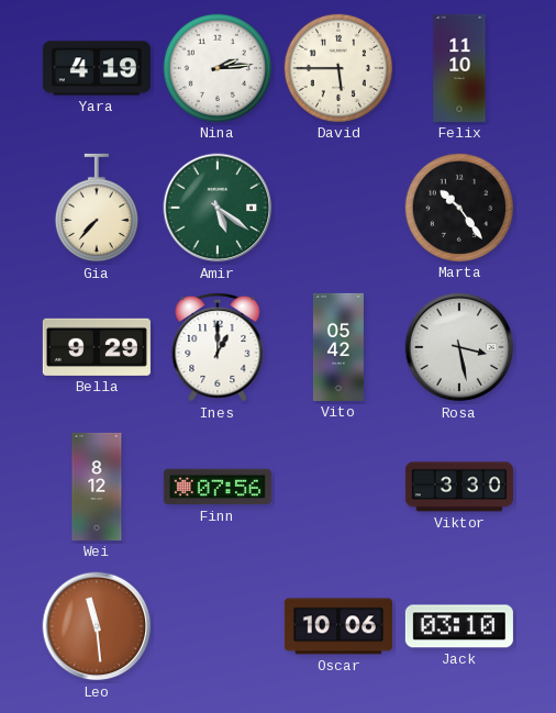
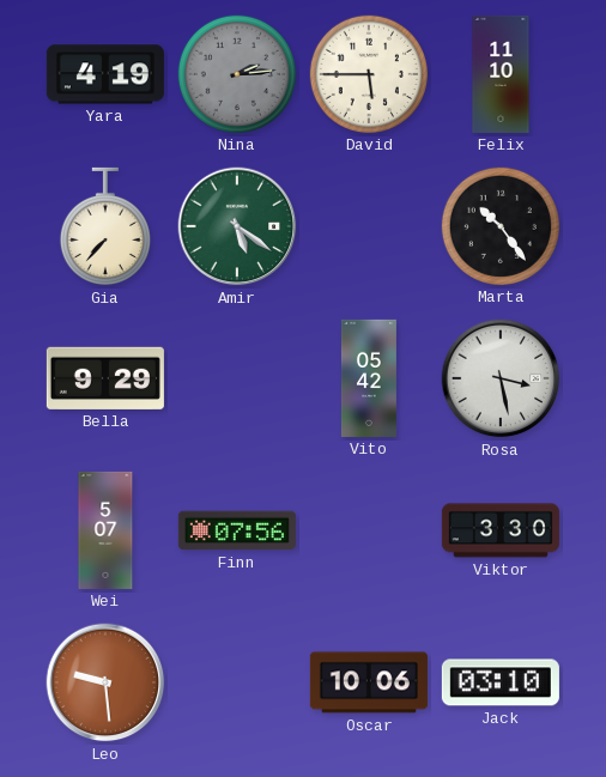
Nina dial: white -> grey
Ines: 1:00 -> none
Wei: 8:12 -> 5:07
Leo: 11:29 -> 9:29
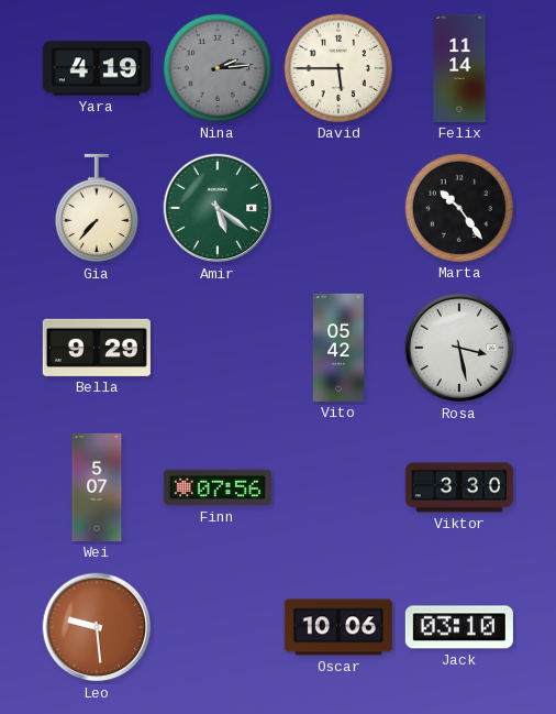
Felix: 11:10 -> 11:14
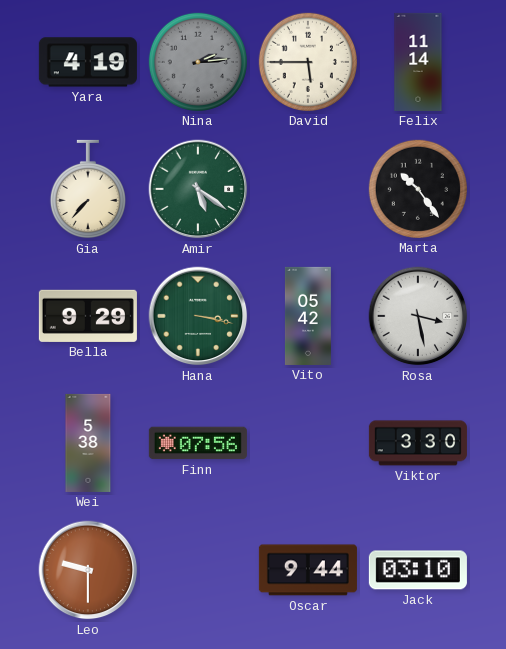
Hana: none -> 3:17
Wei: 5:07 -> 5:38
Leo: 9:29 -> 9:30
Oscar: 10:06 -> 9:44
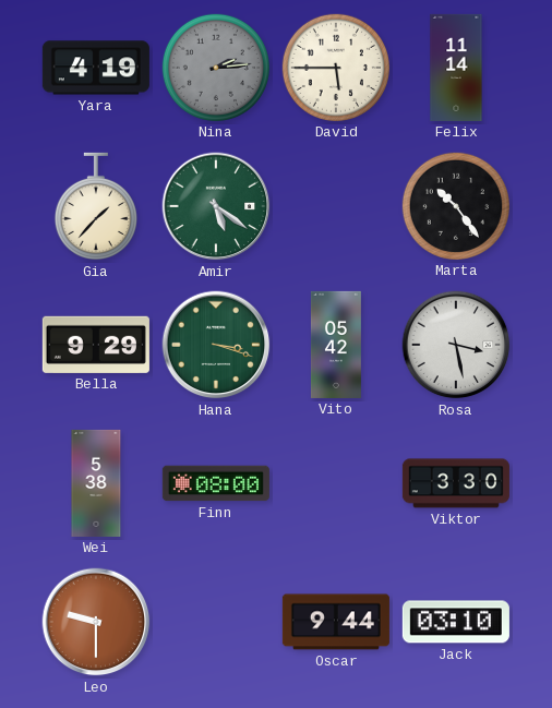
Gia: 7:37 -> 1:37
Hana: 3:17 -> 3:18
Finn: 07:56 -> 08:00
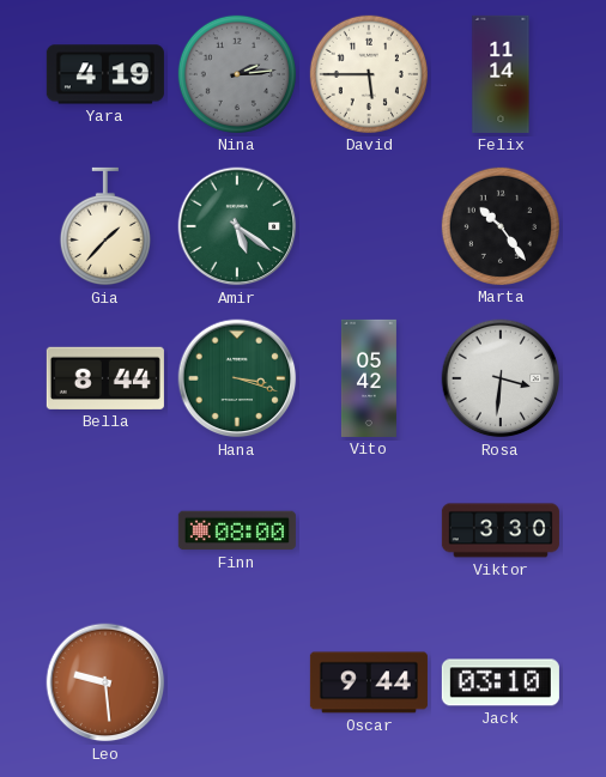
Bella: 9:29 -> 8:44
Rosa: 3:28 -> 3:31
Wei: 5:38 -> none
Leo: 9:30 -> 9:29
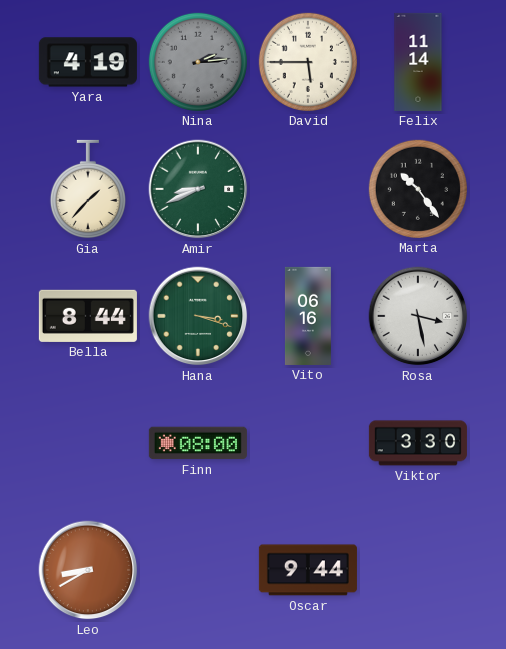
Amir: 5:21 -> 8:41
Vito: 05:42 -> 06:16
Rosa: 3:31 -> 3:28
Leo: 9:29 -> 8:40
Jack: 03:10 -> none
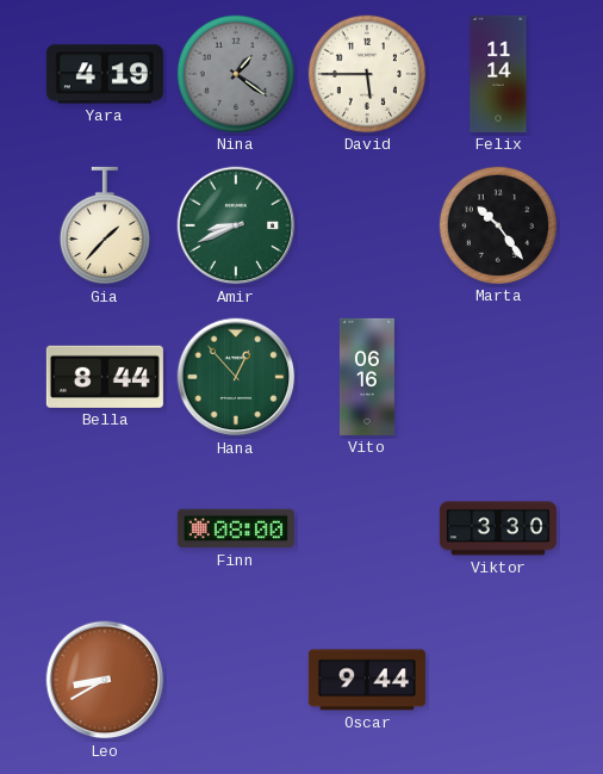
Nina: 2:14 -> 1:21
Hana: 3:18 -> 12:53
Rosa: 3:28 -> none
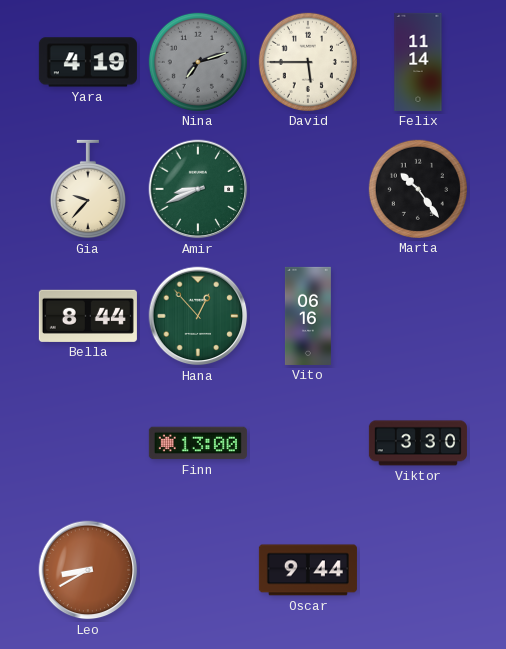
Nina: 1:21 -> 7:12
Gia: 1:37 -> 9:37
Finn: 08:00 -> 13:00
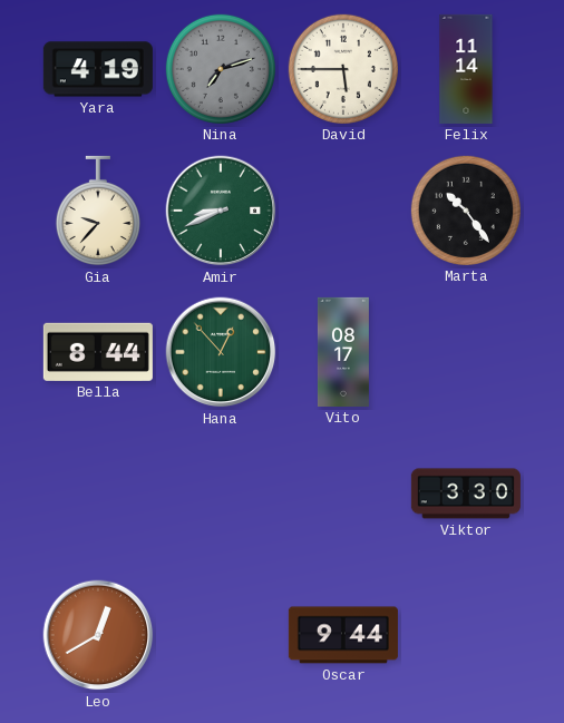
Vito: 06:16 -> 08:17
Finn: 13:00 -> none
Leo: 8:40 -> 12:40
